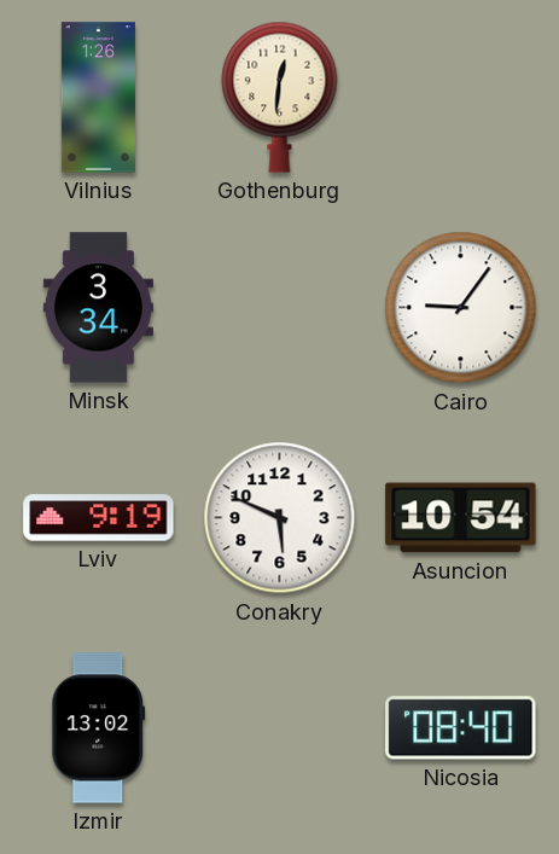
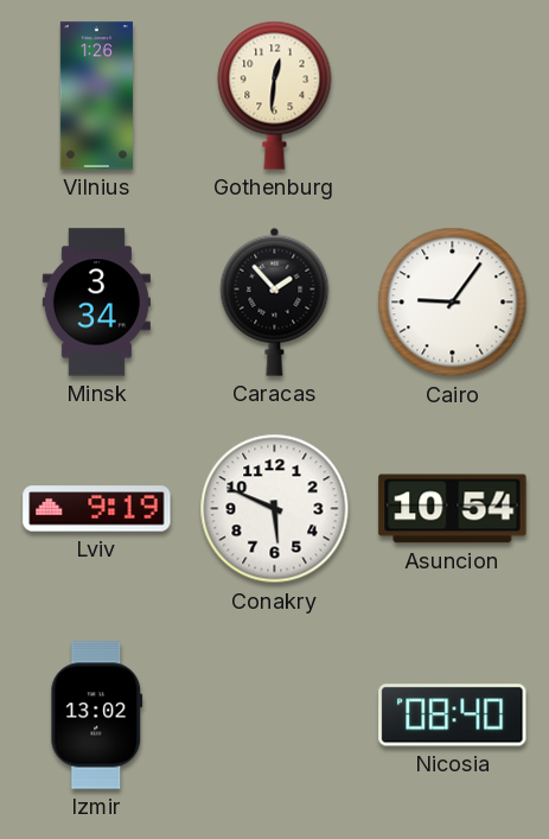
Caracas: none -> 1:53
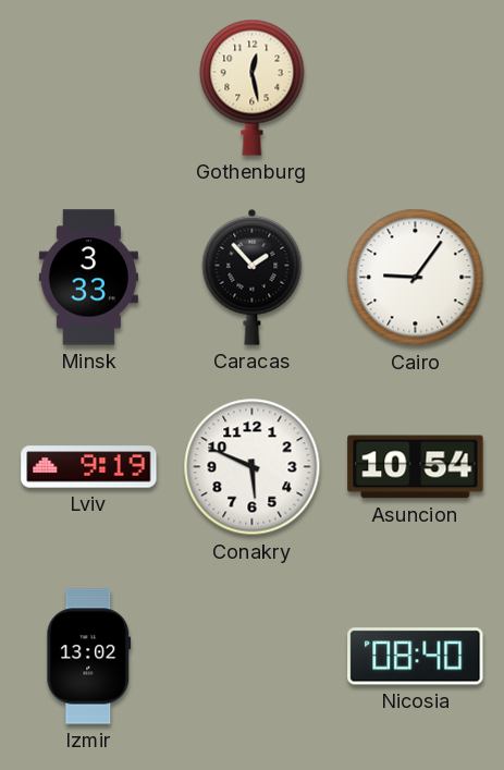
Vilnius: 1:26 -> none
Gothenburg: 12:31 -> 12:28
Minsk: 3:34 -> 3:33
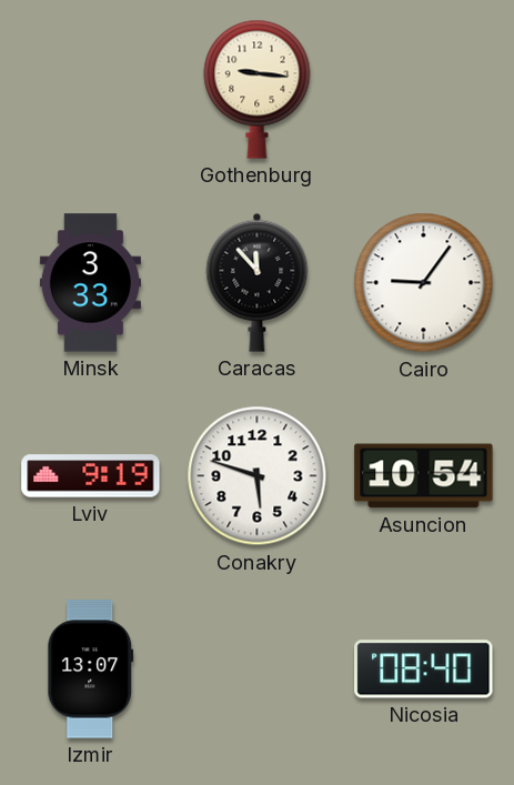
Gothenburg: 12:28 -> 9:16
Caracas: 1:53 -> 11:53
Conakry: 5:49 -> 5:48
Izmir: 13:02 -> 13:07
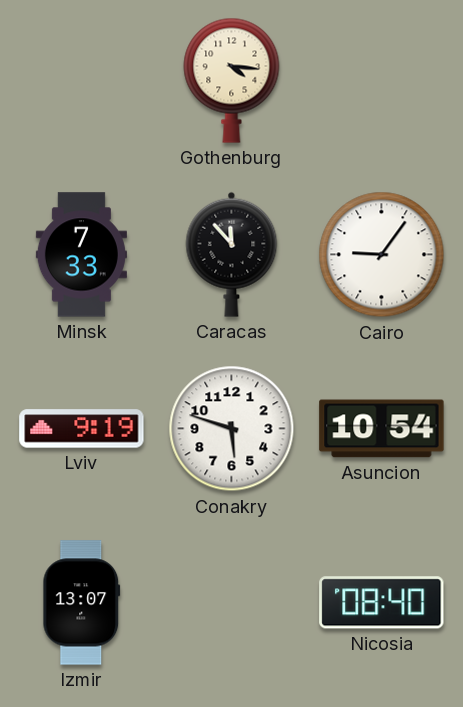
Gothenburg: 9:16 -> 4:16
Minsk: 3:33 -> 7:33
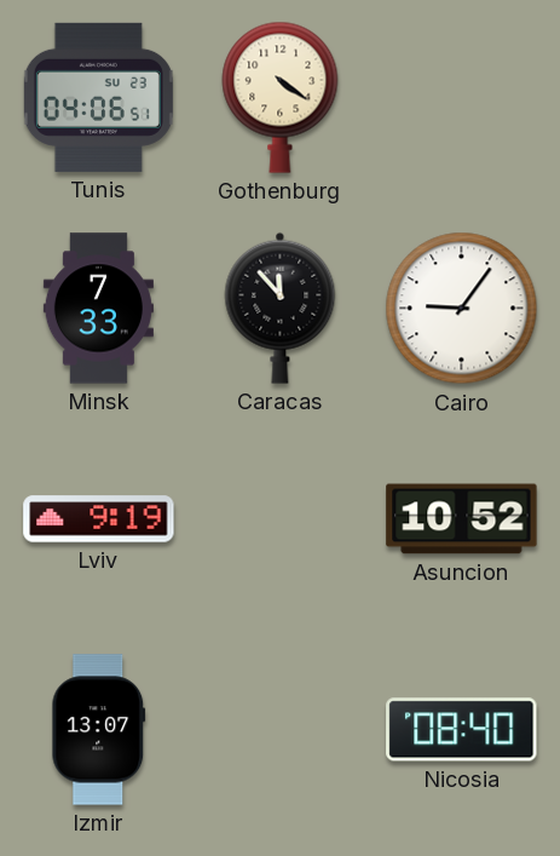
Tunis: none -> 04:06
Gothenburg: 4:16 -> 4:21
Conakry: 5:48 -> none
Asuncion: 10:54 -> 10:52
